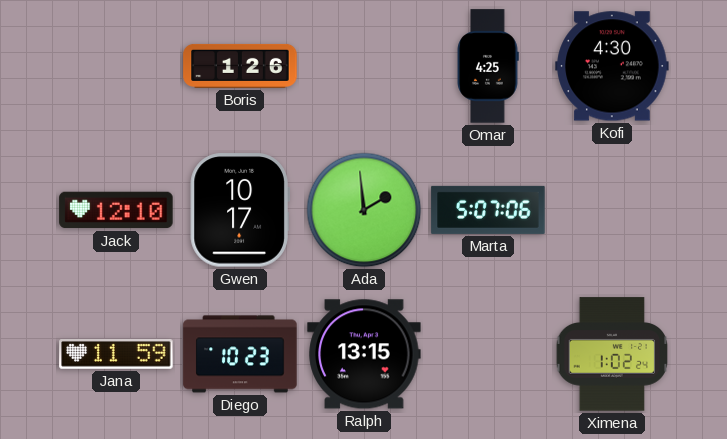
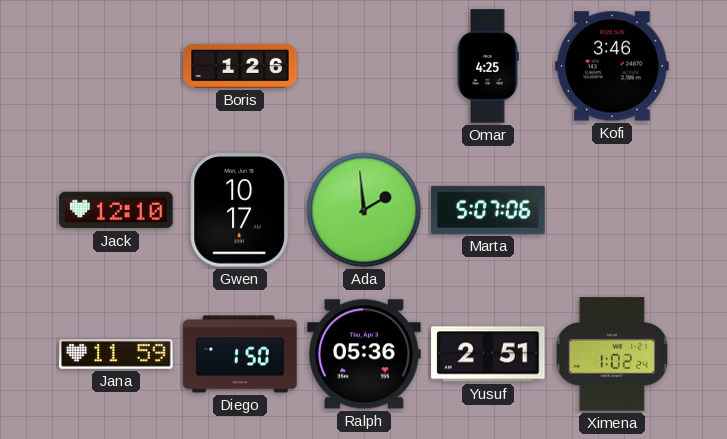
Kofi: 4:30 -> 3:46
Diego: 10:23 -> 1:50
Ralph: 13:15 -> 05:36
Yusuf: none -> 2:51
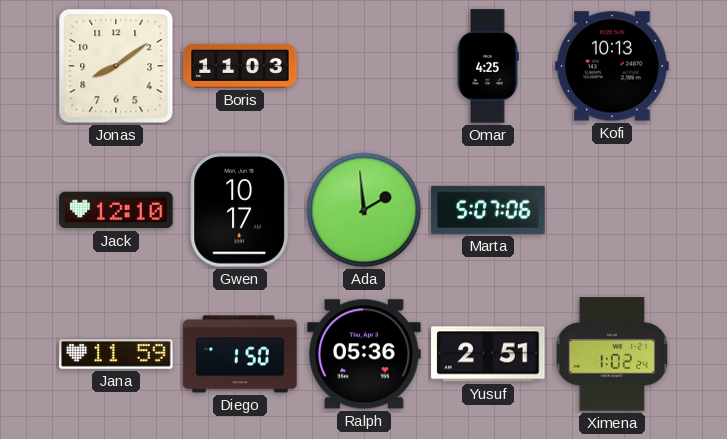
Jonas: none -> 8:09
Boris: 1:26 -> 11:03
Kofi: 3:46 -> 10:13
